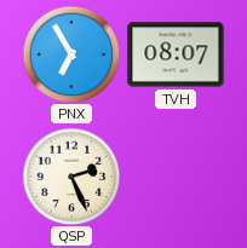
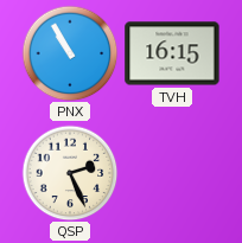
PNX: 6:55 -> 10:55
TVH: 08:07 -> 16:15
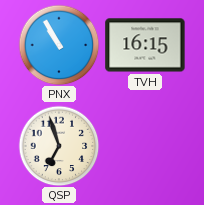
QSP: 2:26 -> 6:57
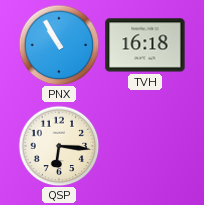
TVH: 16:15 -> 16:18
QSP: 6:57 -> 6:16
